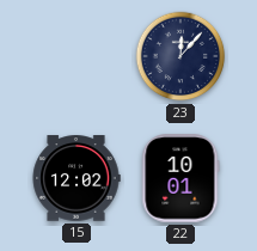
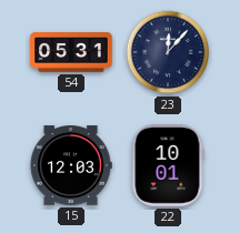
54: none -> 05:31
15: 12:02 -> 12:03
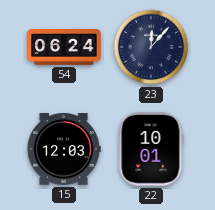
54: 05:31 -> 06:24
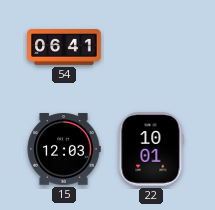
54: 06:24 -> 06:41
23: 12:07 -> none
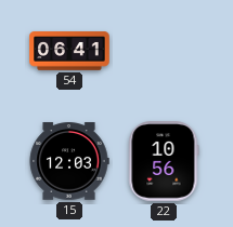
22: 10:01 -> 10:56
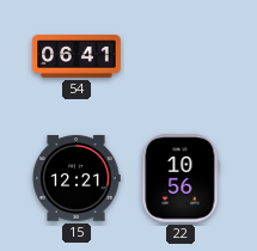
15: 12:03 -> 12:21
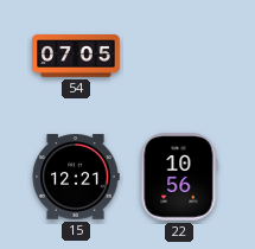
54: 06:41 -> 07:05
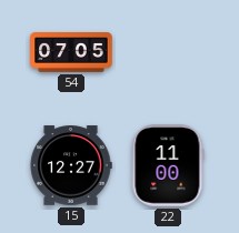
15: 12:21 -> 12:27
22: 10:56 -> 11:00
